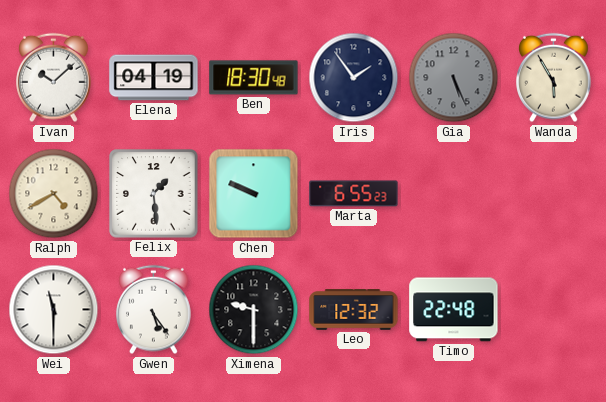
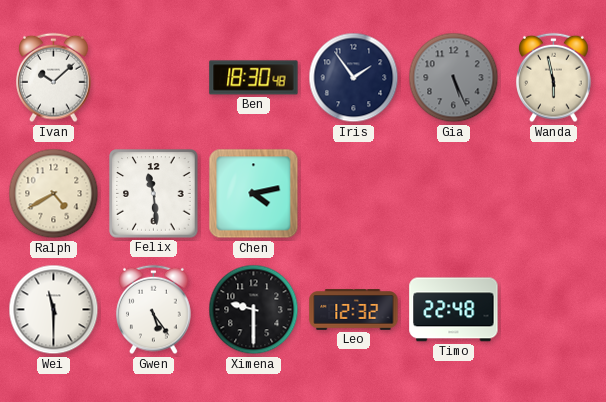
Elena: 04:19 -> none
Wanda: 5:55 -> 5:58
Felix: 1:29 -> 11:29
Chen: 9:49 -> 4:13
Marta: 6:55 -> none
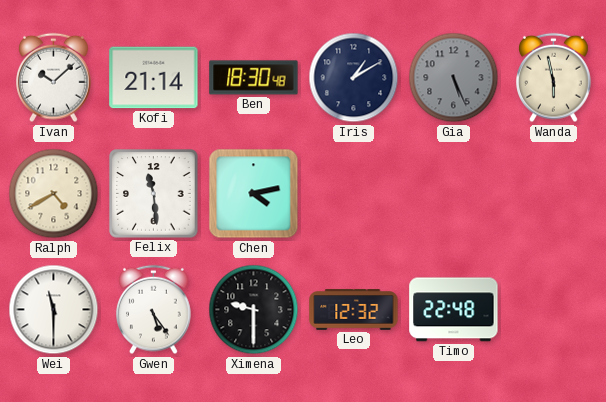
Kofi: none -> 21:14
Iris: 1:54 -> 1:10
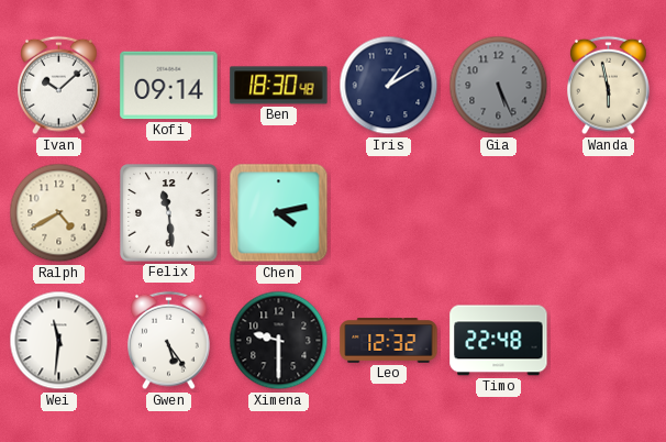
Kofi: 21:14 -> 09:14
Wei: 11:30 -> 11:31
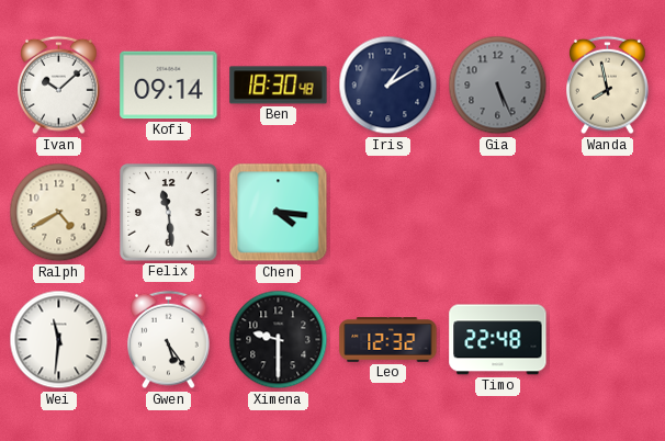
Wanda: 5:58 -> 7:58
Chen: 4:13 -> 4:16
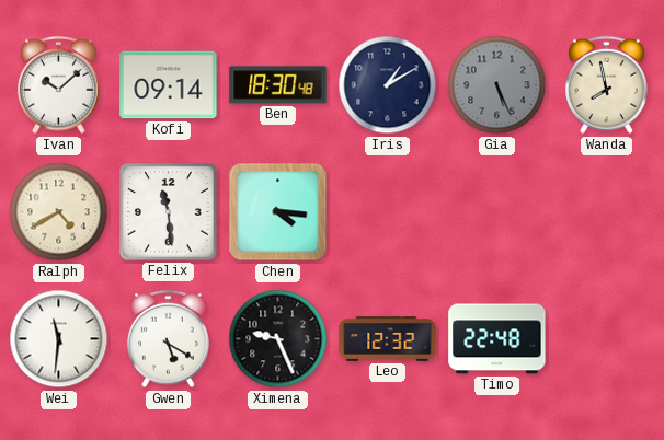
Gwen: 5:24 -> 5:20
Ximena: 9:30 -> 9:26
